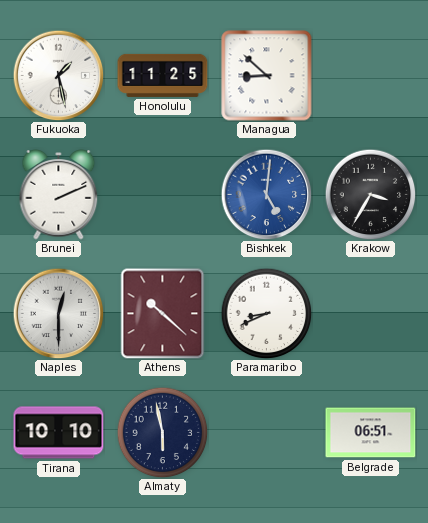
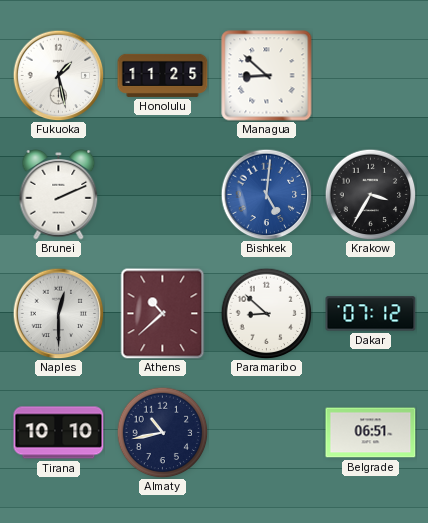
Athens: 10:22 -> 10:38
Paramaribo: 8:41 -> 8:52
Dakar: none -> 07:12
Almaty: 5:58 -> 10:43
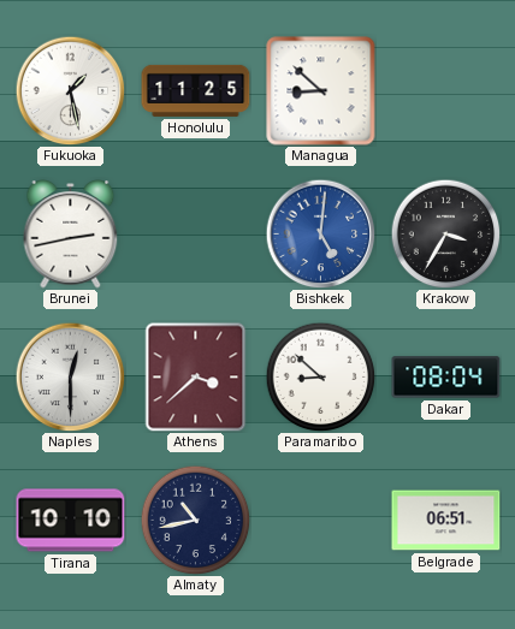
Brunei: 2:11 -> 2:43
Athens: 10:38 -> 3:38
Dakar: 07:12 -> 08:04
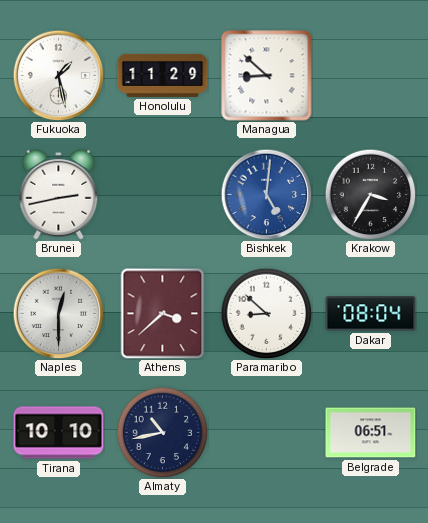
Honolulu: 11:25 -> 11:29
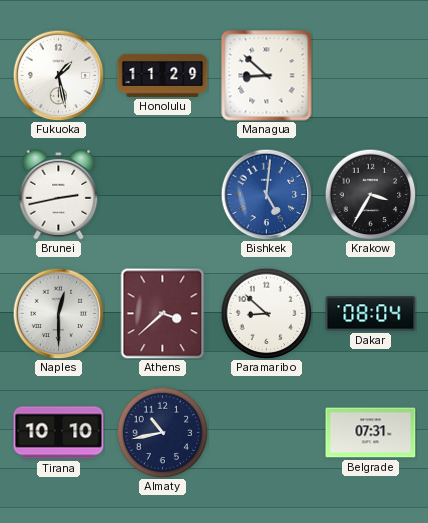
Belgrade: 06:51 -> 07:31
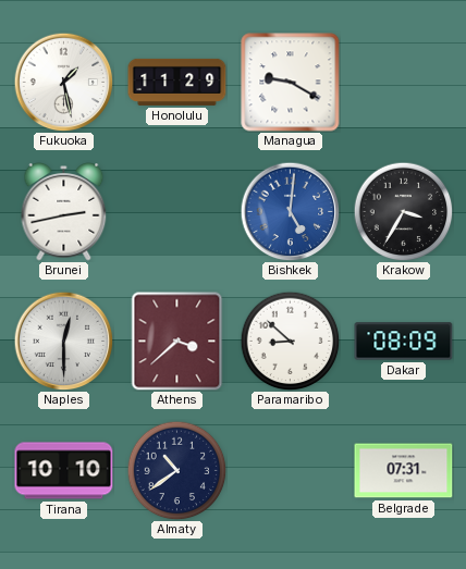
Managua: 8:52 -> 9:20
Dakar: 08:04 -> 08:09
Almaty: 10:43 -> 10:39
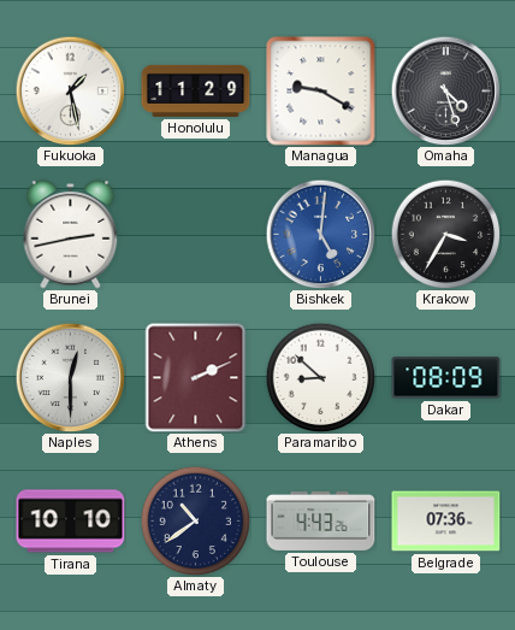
Omaha: none -> 4:27
Athens: 3:38 -> 2:11
Toulouse: none -> 4:43
Belgrade: 07:31 -> 07:36
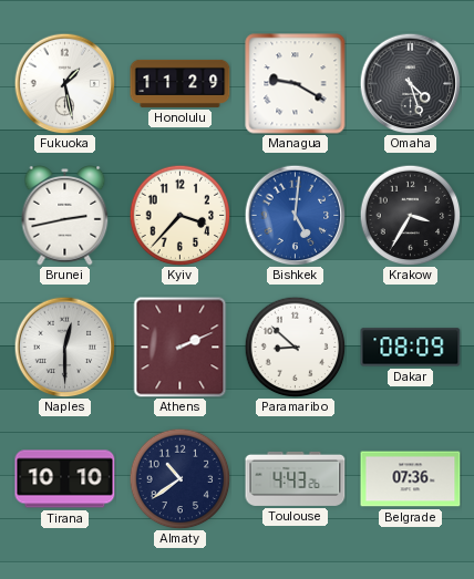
Kyiv: none -> 3:37
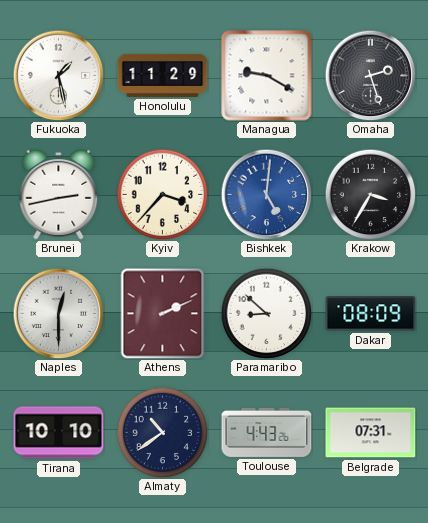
Omaha: 4:27 -> 2:27
Belgrade: 07:36 -> 07:31
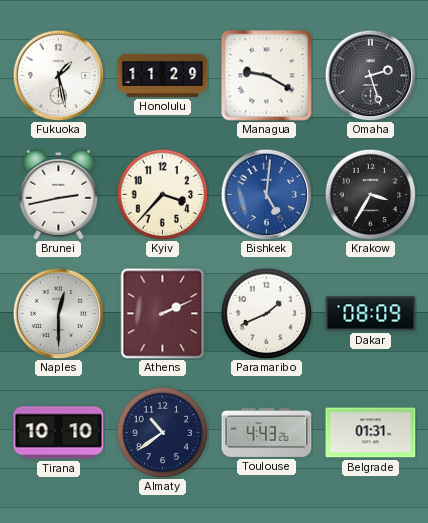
Paramaribo: 8:52 -> 1:41
Belgrade: 07:31 -> 01:31
